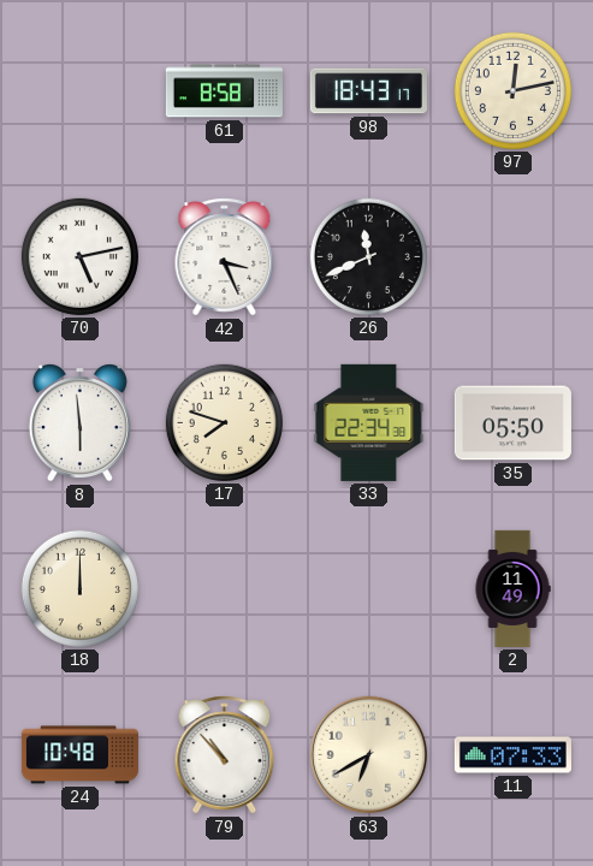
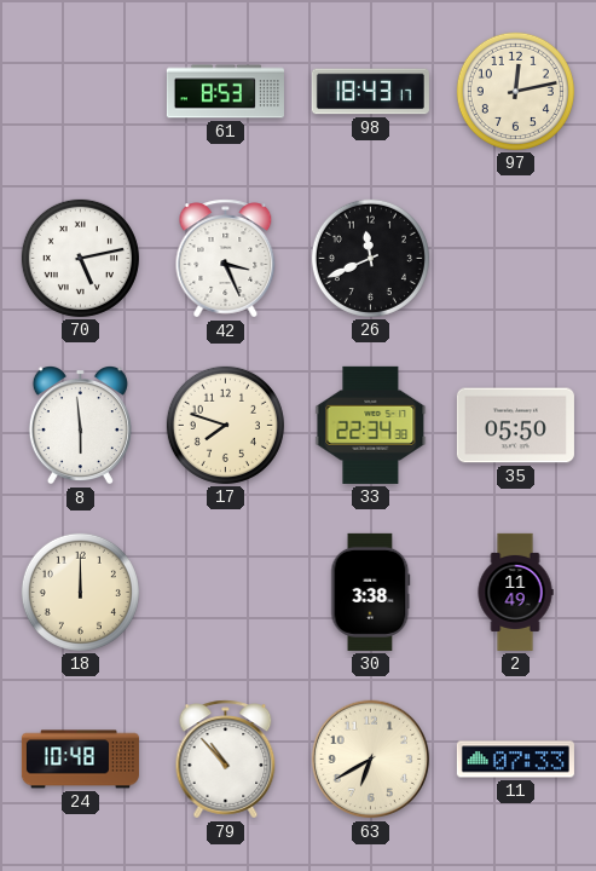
61: 8:58 -> 8:53
30: none -> 3:38
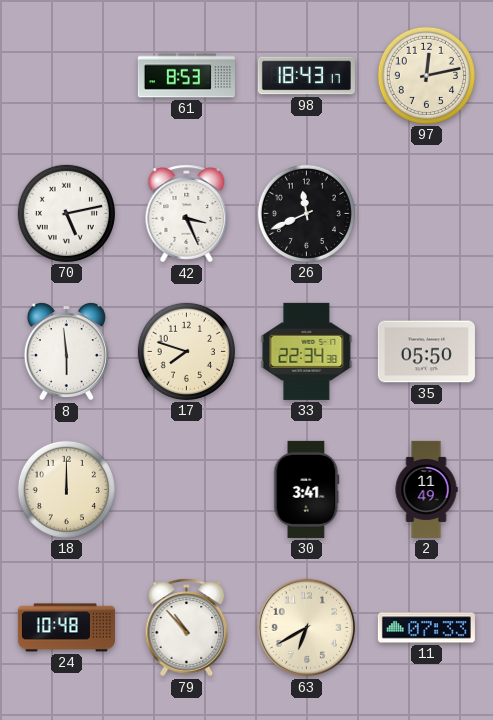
30: 3:38 -> 3:41
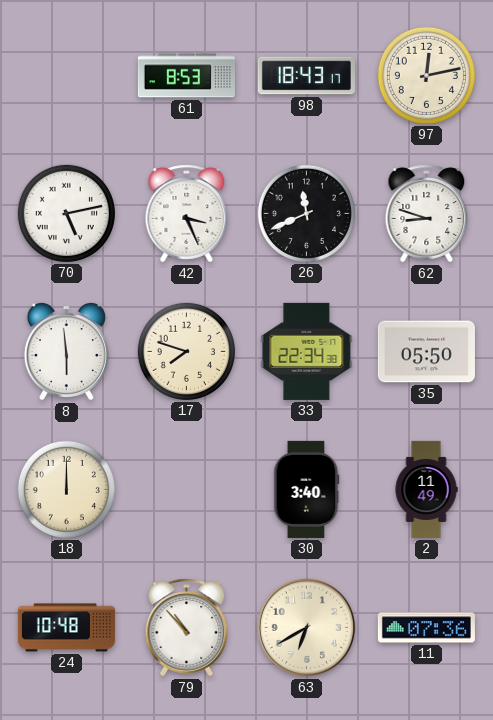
62: none -> 8:48
30: 3:41 -> 3:40
11: 07:33 -> 07:36
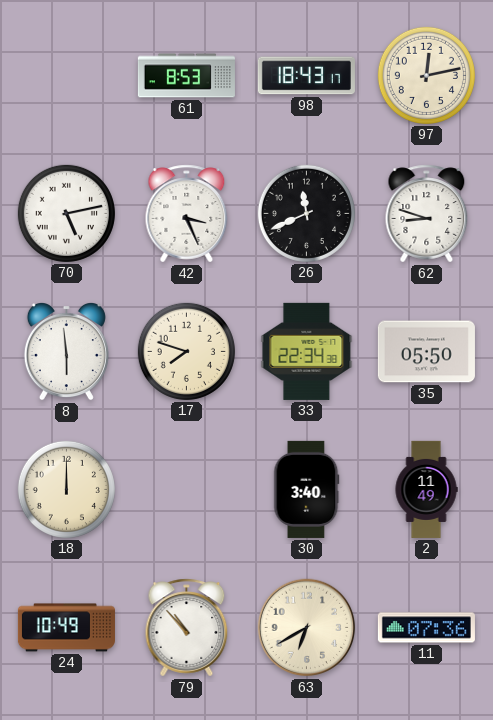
24: 10:48 -> 10:49
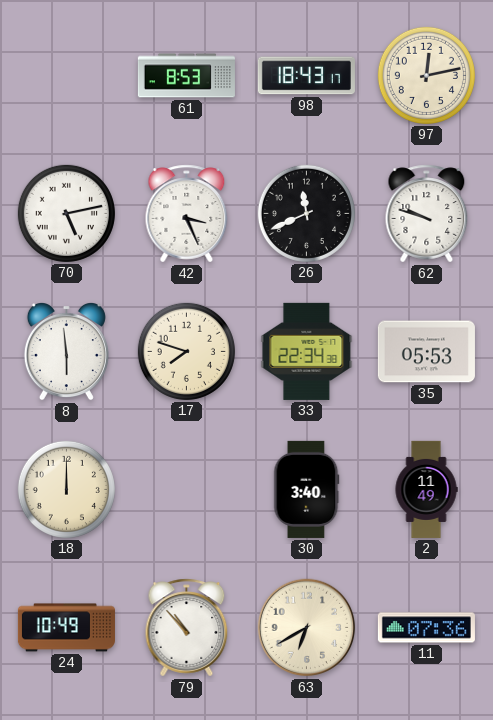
62: 8:48 -> 9:48
35: 05:50 -> 05:53
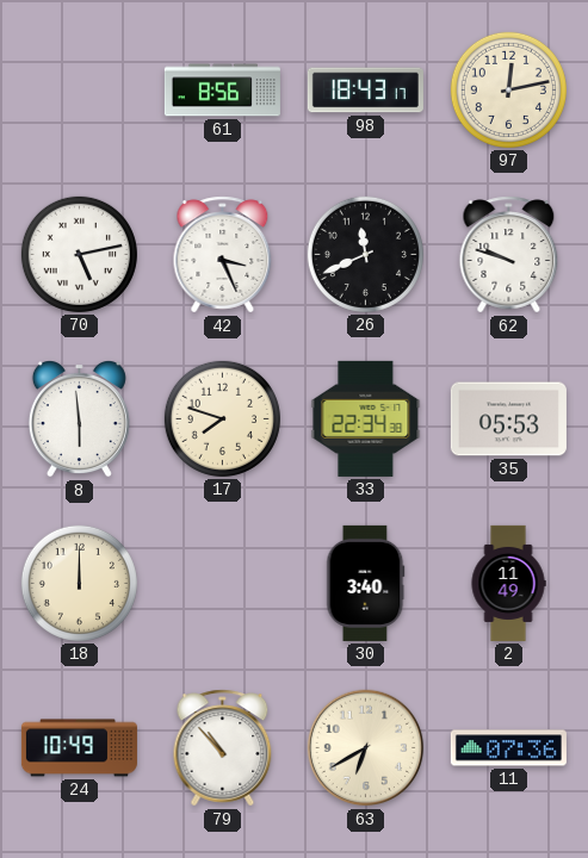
61: 8:53 -> 8:56
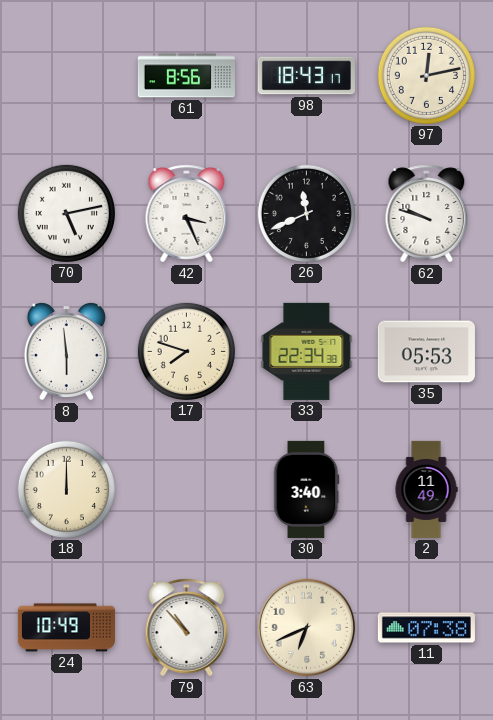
63: 6:40 -> 6:41
11: 07:36 -> 07:38
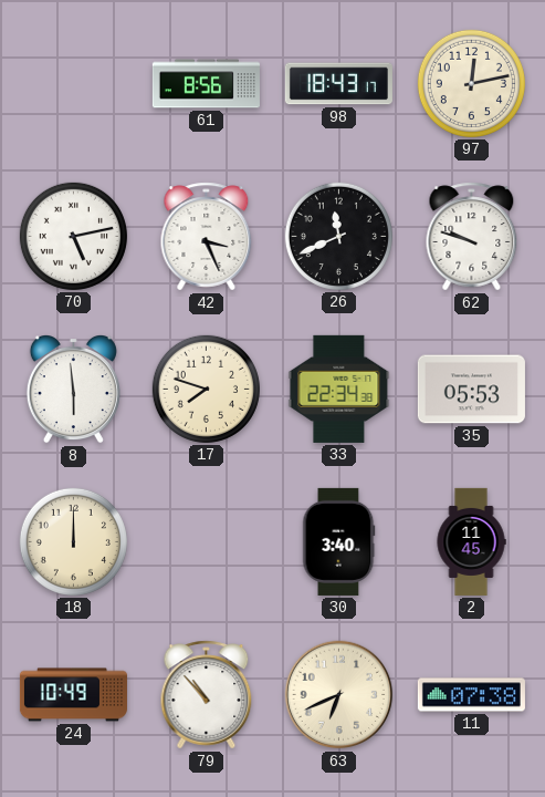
2: 11:49 -> 11:45
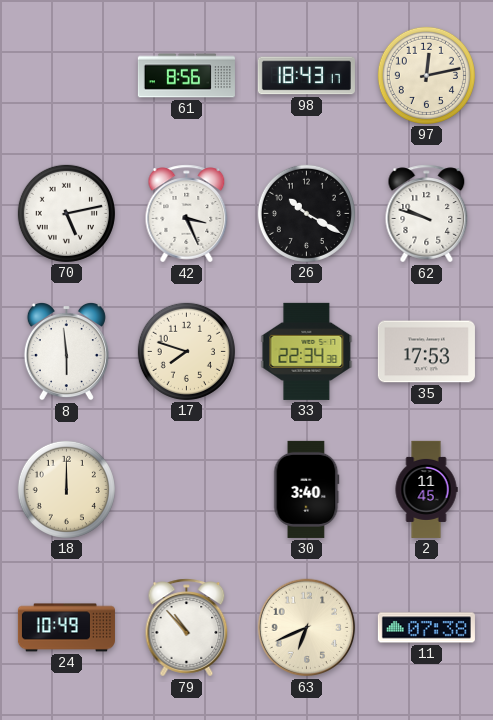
26: 11:41 -> 10:20
35: 05:53 -> 17:53
